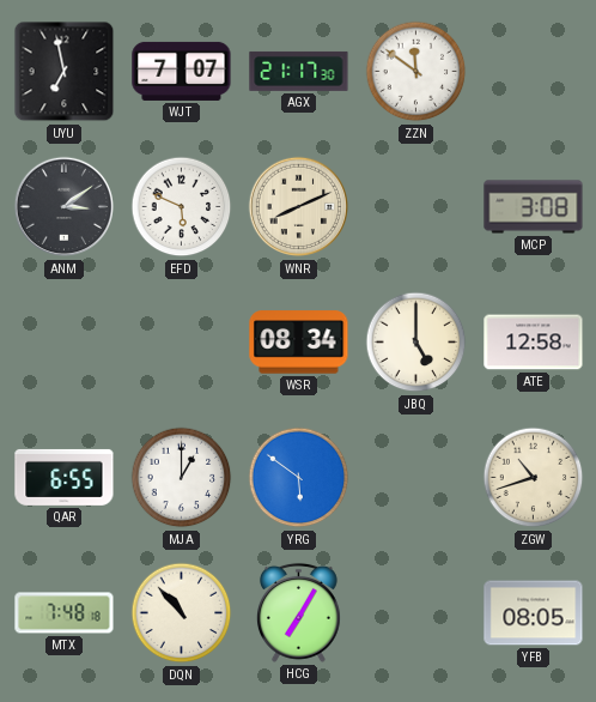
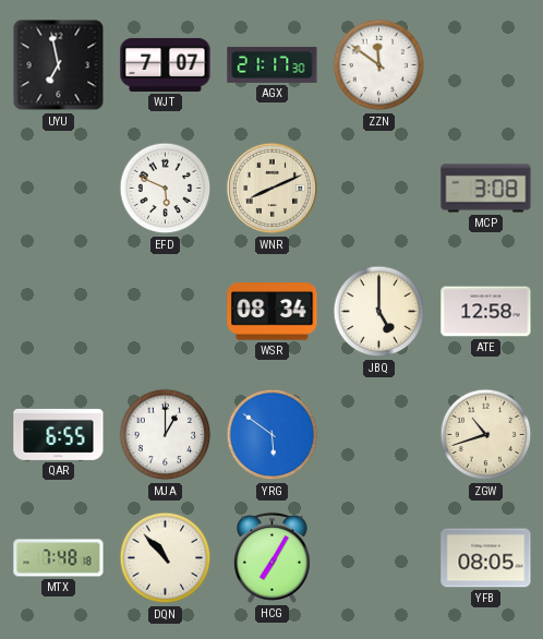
ANM: 3:09 -> none
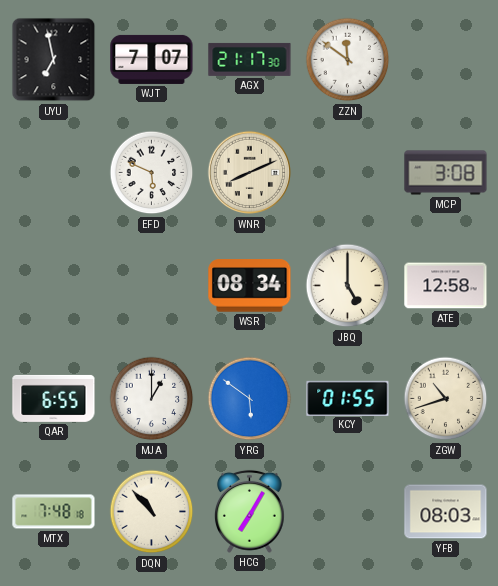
KCY: none -> 01:55
YFB: 08:05 -> 08:03
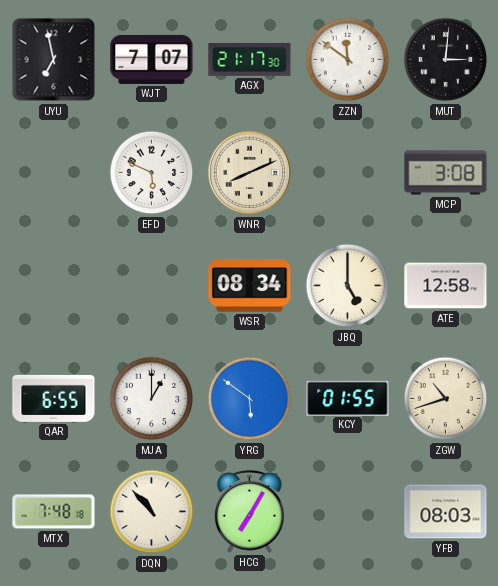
MUT: none -> 3:01
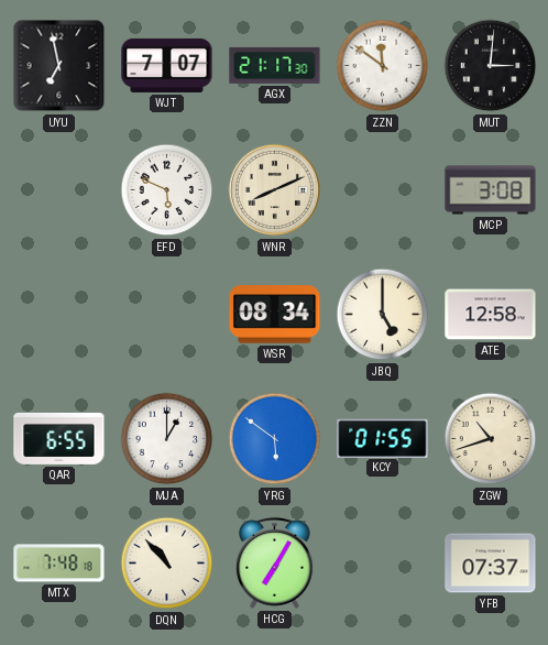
YFB: 08:03 -> 07:37
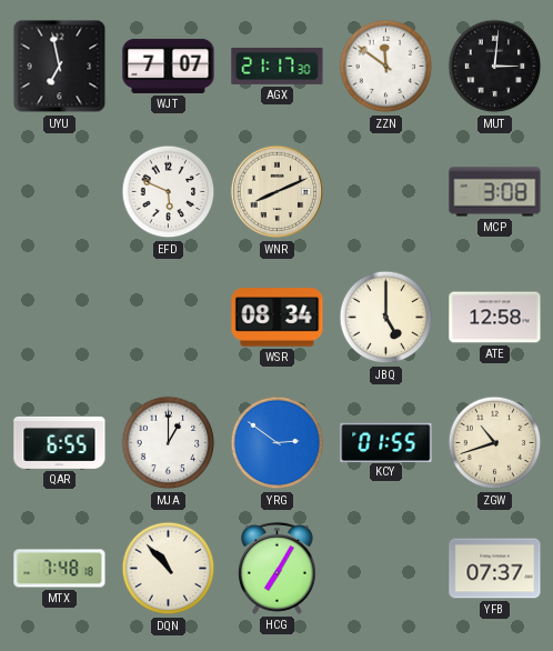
YRG: 5:51 -> 2:51
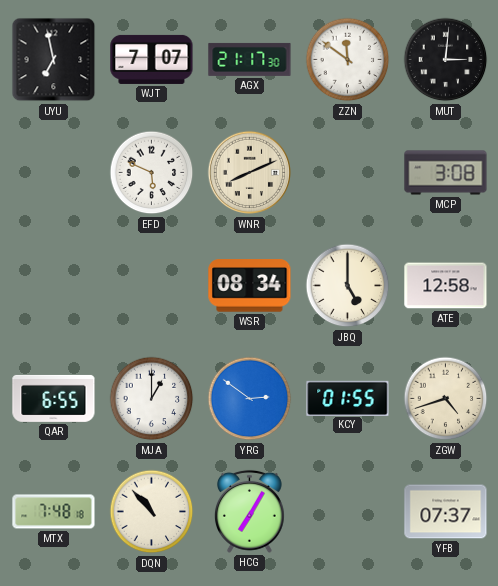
ZGW: 10:42 -> 4:42
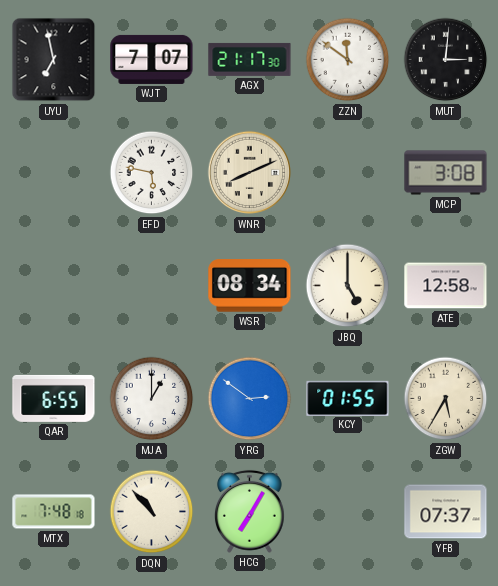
EFD: 5:49 -> 5:47
ZGW: 4:42 -> 5:35
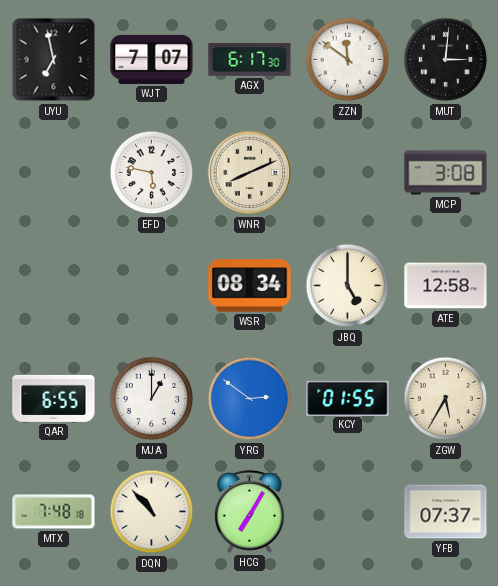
AGX: 21:17 -> 6:17
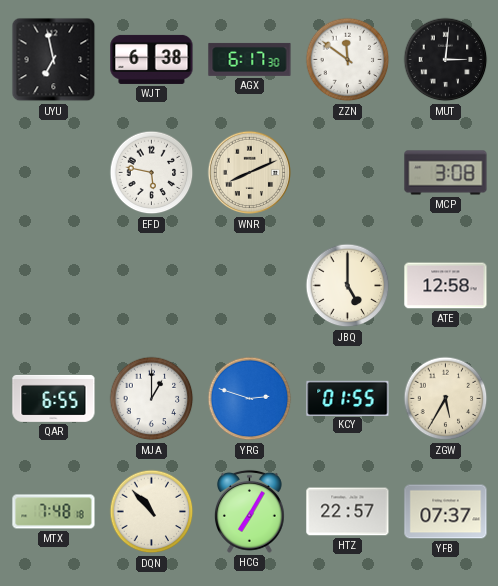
WJT: 7:07 -> 6:38
WSR: 08:34 -> none
YRG: 2:51 -> 2:48
HTZ: none -> 22:57
